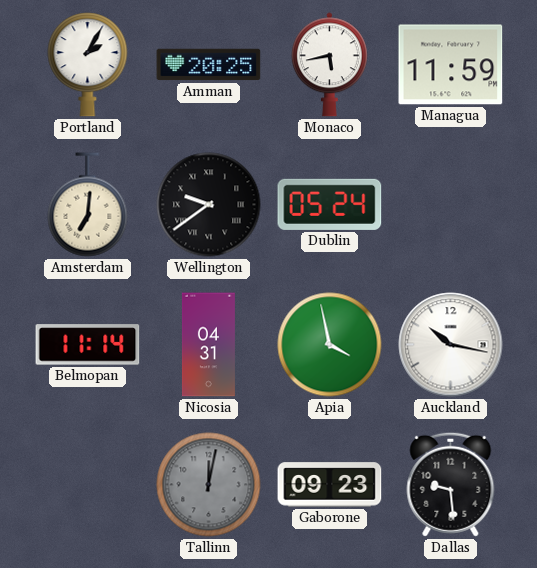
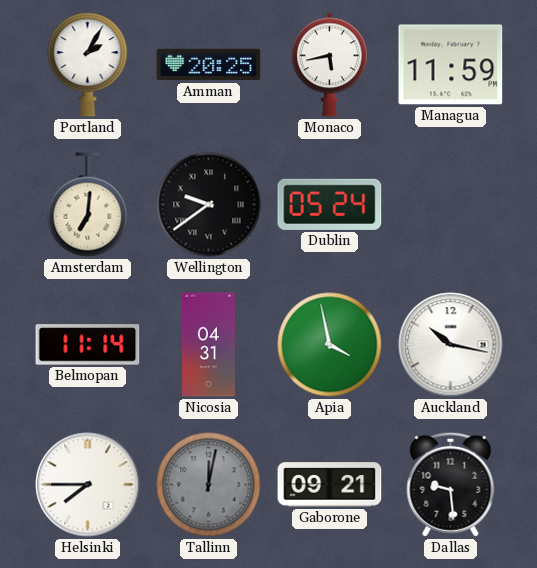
Helsinki: none -> 7:45
Gaborone: 09:23 -> 09:21
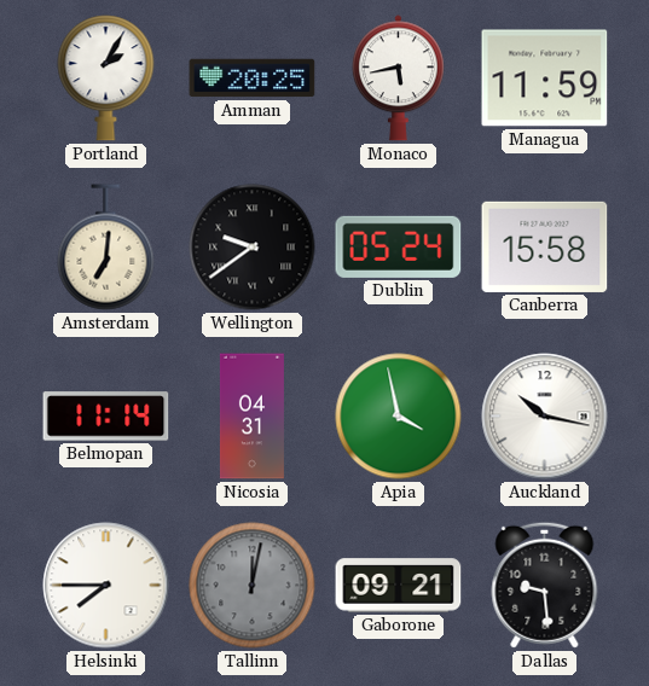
Canberra: none -> 15:58
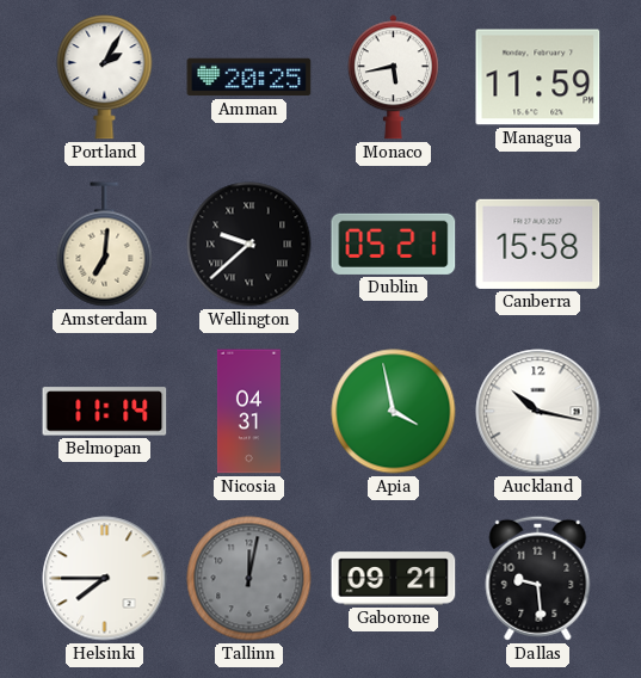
Wellington: 9:39 -> 9:38
Dublin: 05:24 -> 05:21
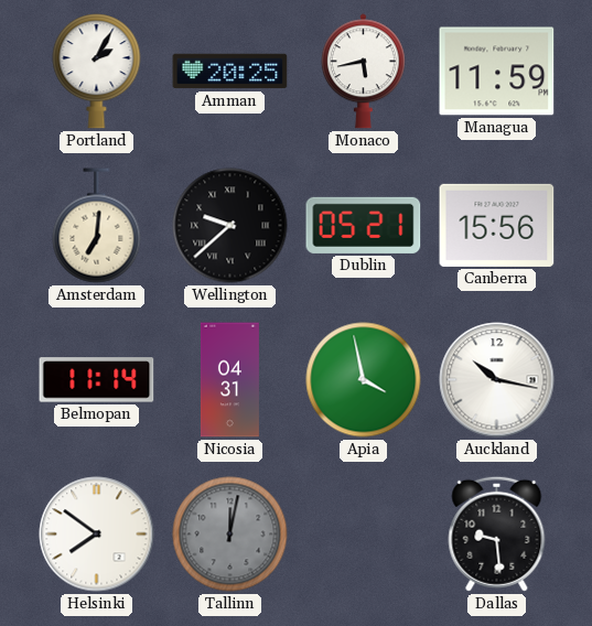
Canberra: 15:58 -> 15:56
Helsinki: 7:45 -> 7:51
Gaborone: 09:21 -> none
